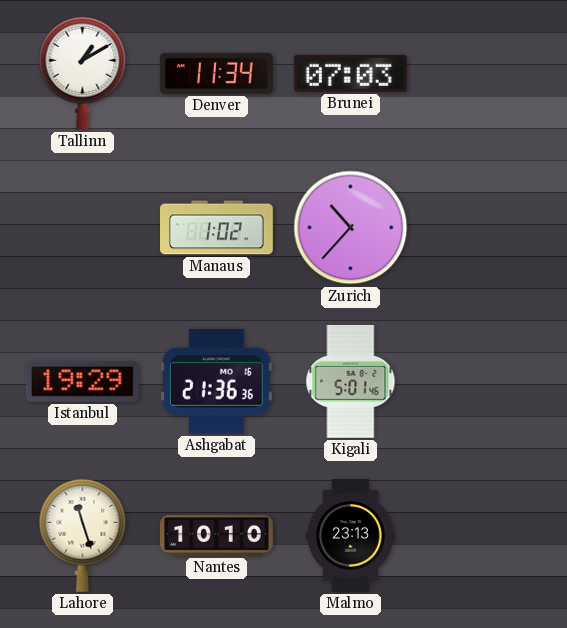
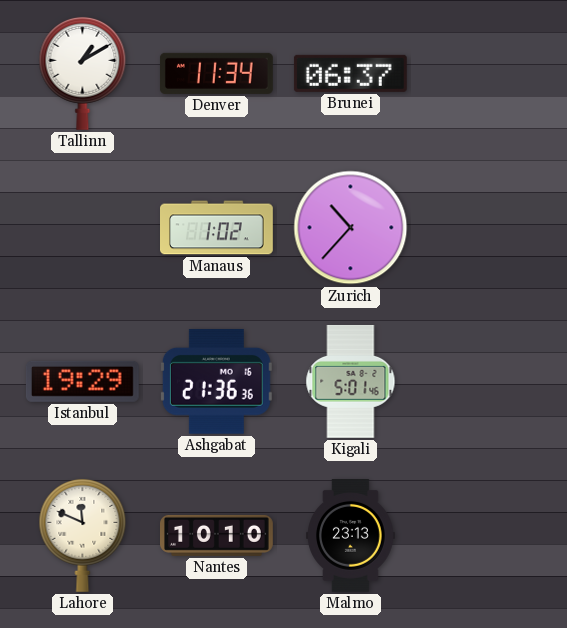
Brunei: 07:03 -> 06:37
Lahore: 11:27 -> 11:49
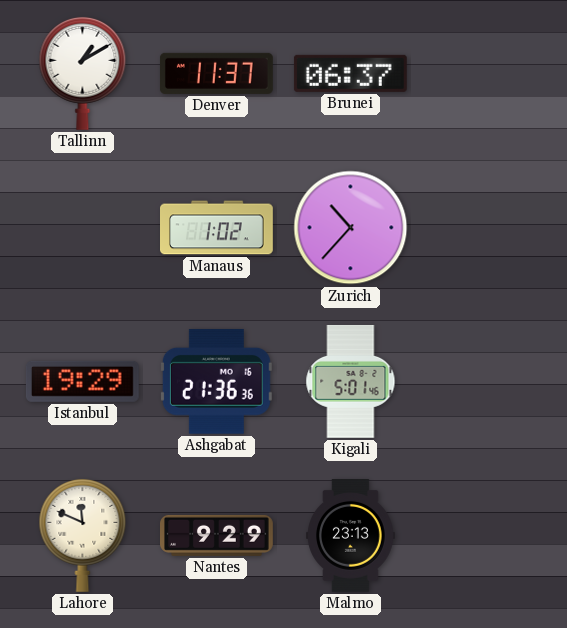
Denver: 11:34 -> 11:37
Nantes: 10:10 -> 9:29
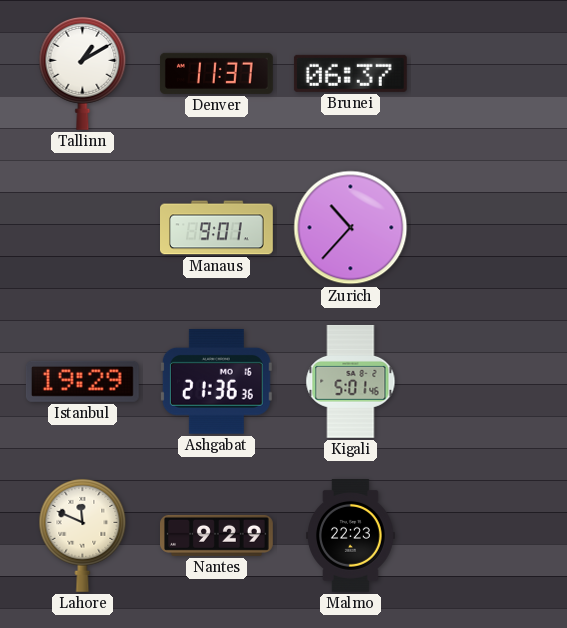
Manaus: 1:02 -> 9:01
Malmo: 23:13 -> 22:23
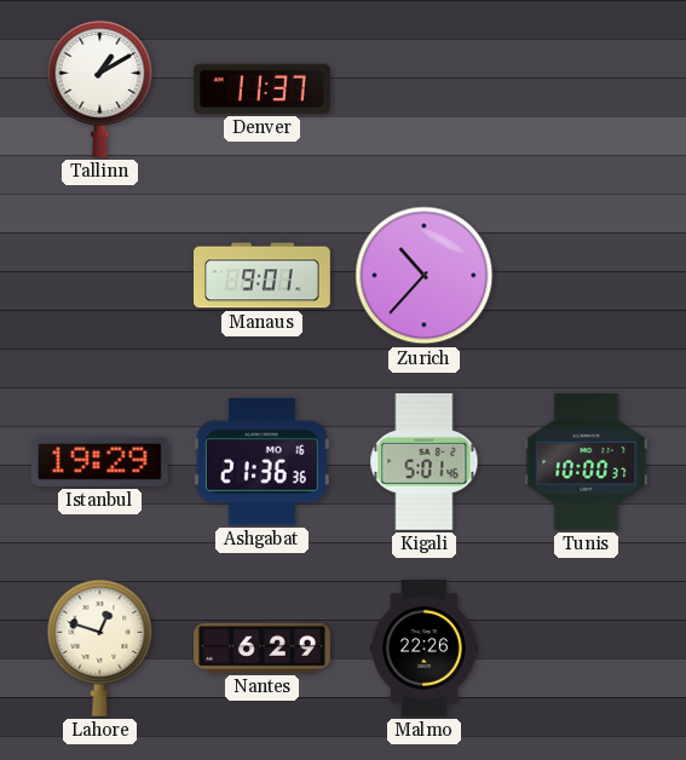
Brunei: 06:37 -> none
Tunis: none -> 10:00
Lahore: 11:49 -> 12:48
Nantes: 9:29 -> 6:29
Malmo: 22:23 -> 22:26
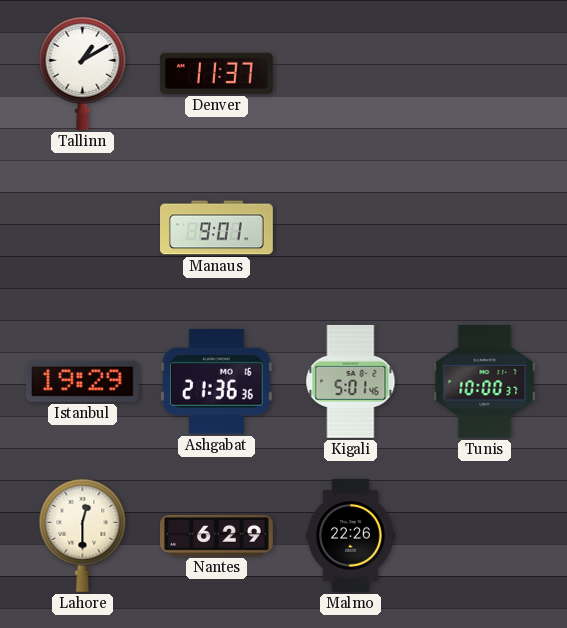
Zurich: 10:37 -> none
Lahore: 12:48 -> 12:30
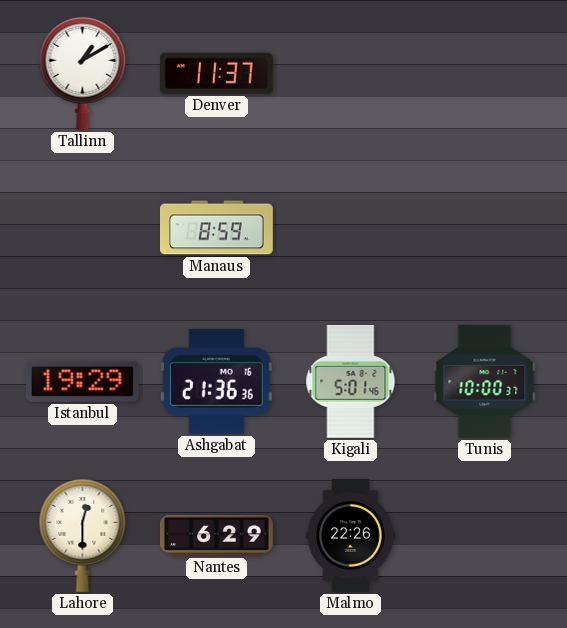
Manaus: 9:01 -> 8:59
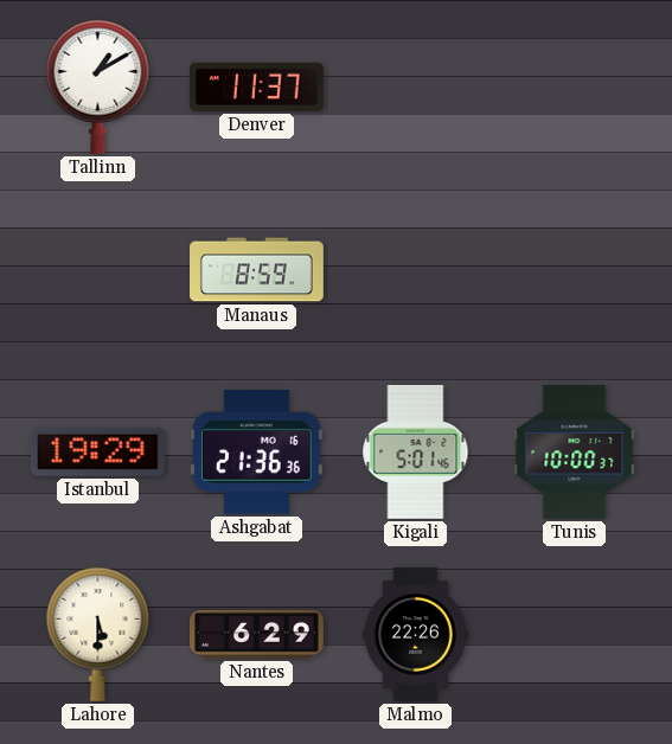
Lahore: 12:30 -> 5:30
